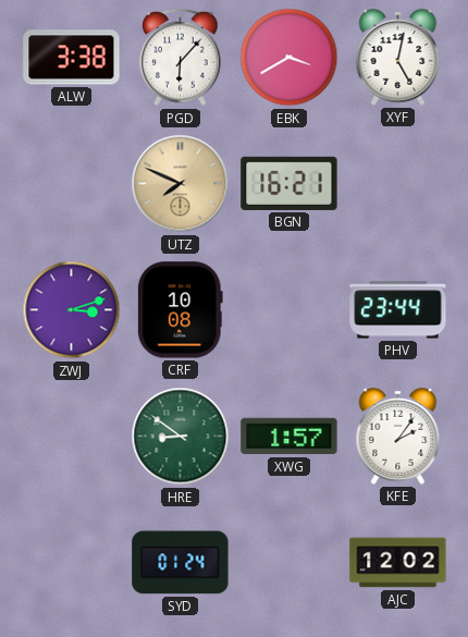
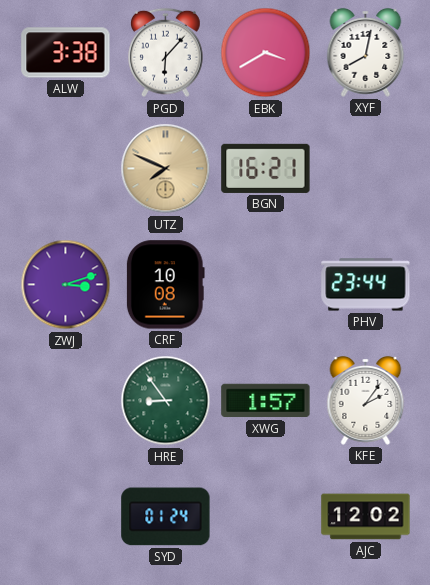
XYF: 5:02 -> 8:02
HRE: 8:51 -> 8:54
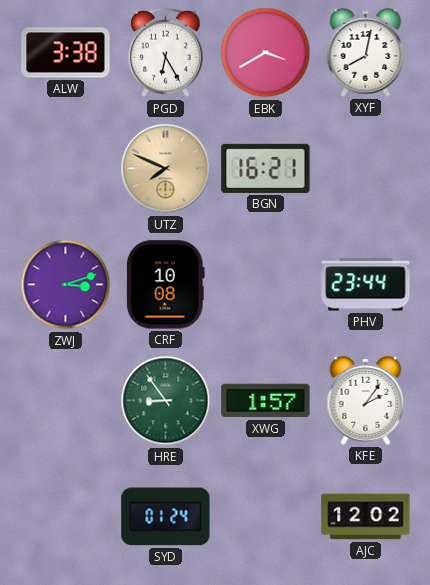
PGD: 6:07 -> 6:25
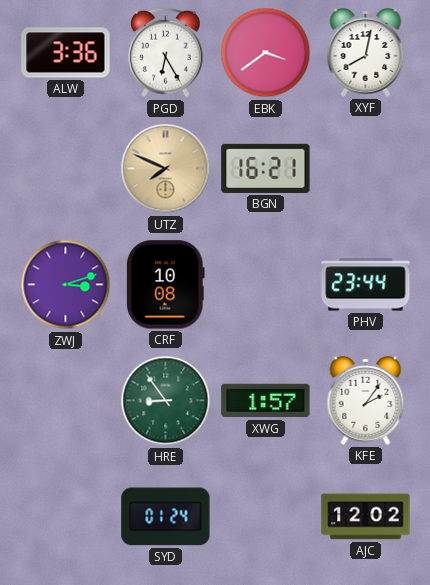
ALW: 3:38 -> 3:36
EBK: 3:40 -> 3:39
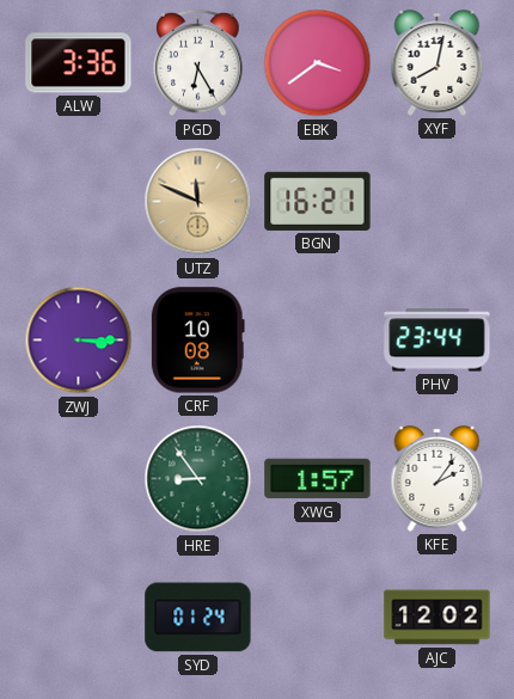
UTZ: 7:49 -> 11:49
ZWJ: 3:12 -> 3:15
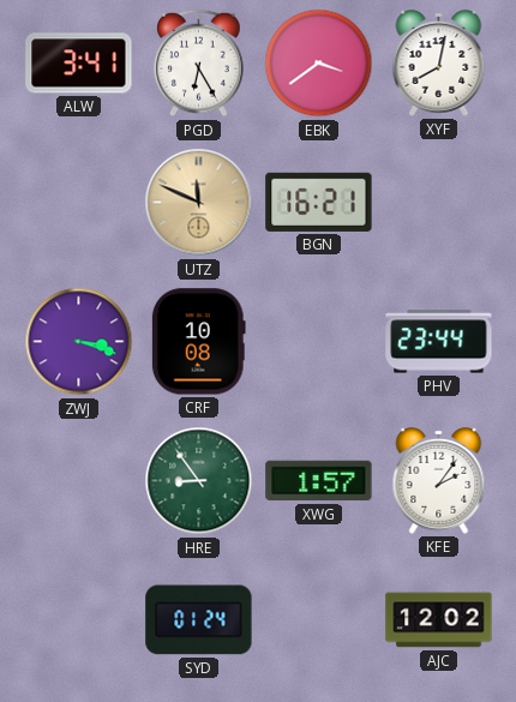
ALW: 3:36 -> 3:41
ZWJ: 3:15 -> 3:18
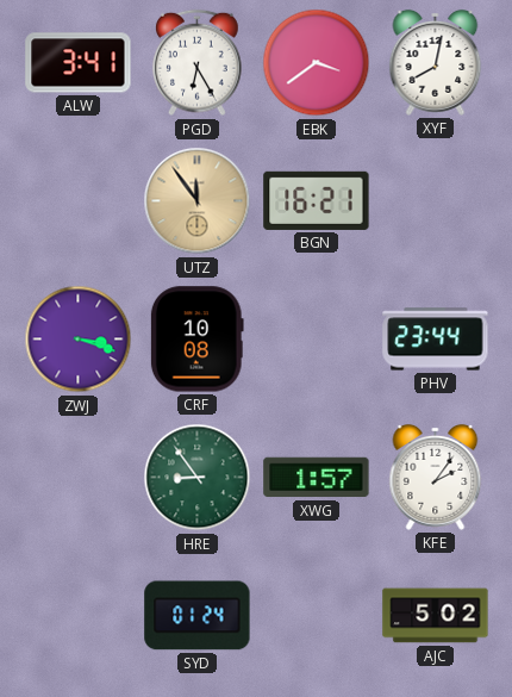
UTZ: 11:49 -> 11:54
AJC: 12:02 -> 5:02
